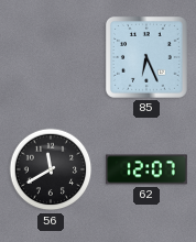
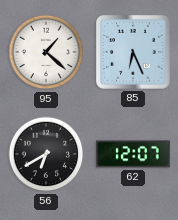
95: none -> 1:22
56: 11:40 -> 6:40
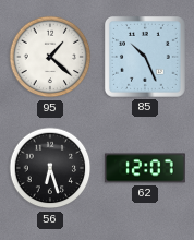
85: 6:26 -> 10:26
56: 6:40 -> 6:27
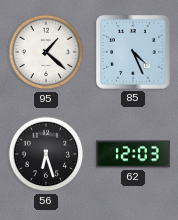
85: 10:26 -> 4:26
62: 12:07 -> 12:03
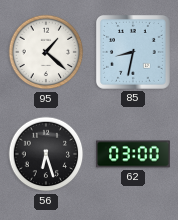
85: 4:26 -> 8:32
62: 12:03 -> 03:00
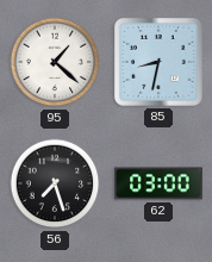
56: 6:27 -> 7:27
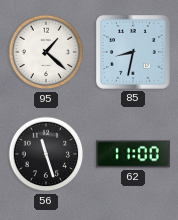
56: 7:27 -> 11:27
62: 03:00 -> 11:00
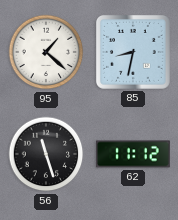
62: 11:00 -> 11:12
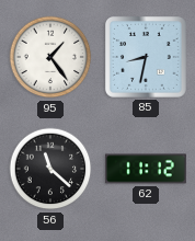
95: 1:22 -> 1:24
56: 11:27 -> 11:22
